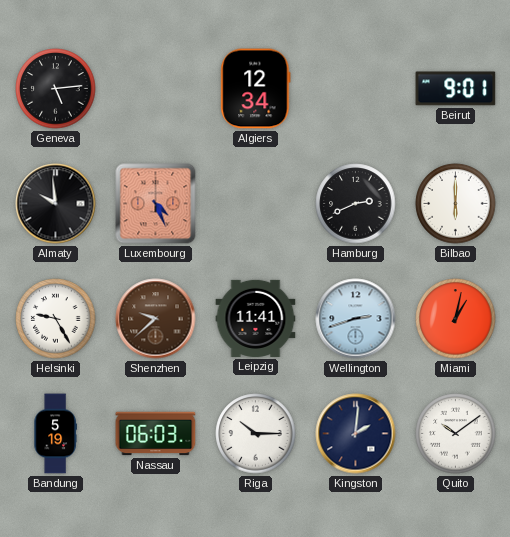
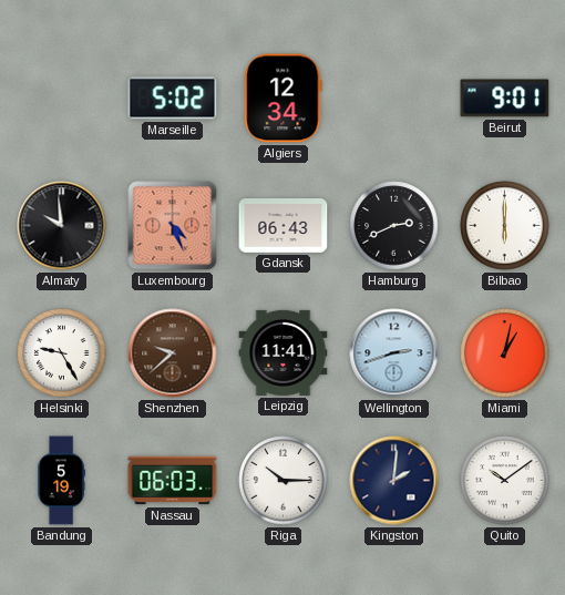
Geneva: 5:14 -> none
Marseille: none -> 5:02
Gdansk: none -> 06:43
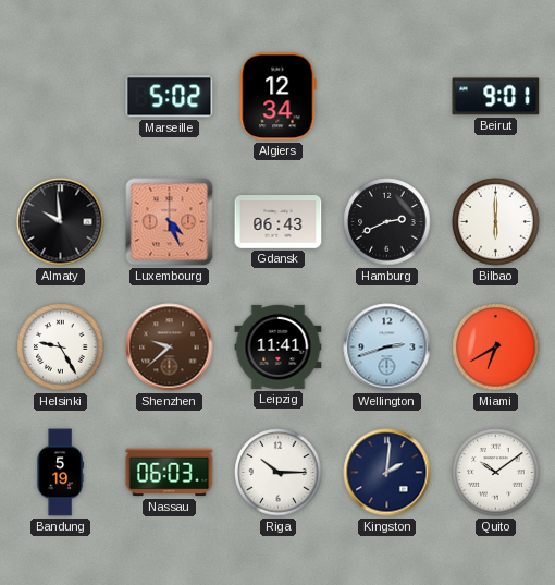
Miami: 1:02 -> 6:40
